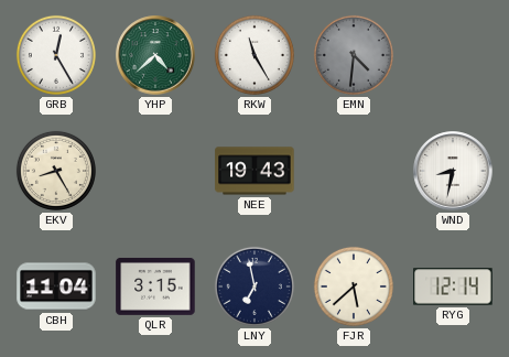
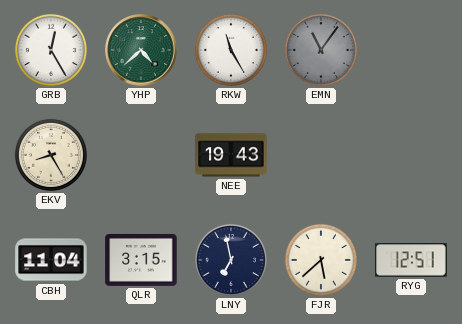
EMN: 4:31 -> 11:06
WND: 8:32 -> none
RYG: 12:14 -> 12:51
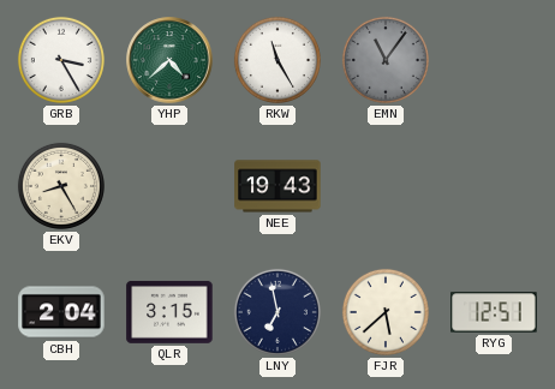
GRB: 12:25 -> 3:25
CBH: 11:04 -> 2:04
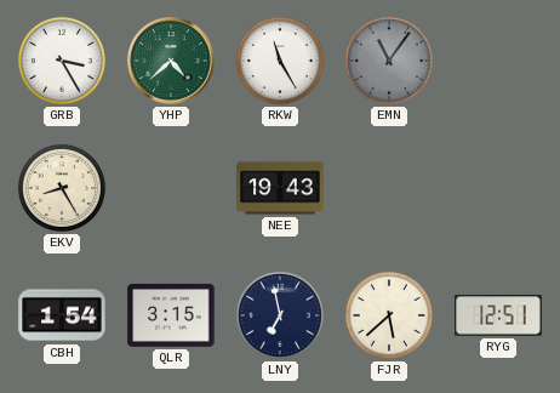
CBH: 2:04 -> 1:54
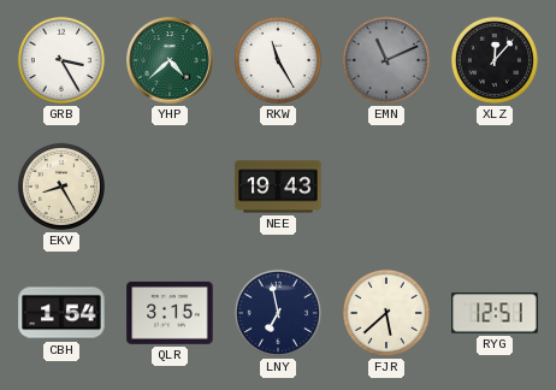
EMN: 11:06 -> 11:11
XLZ: none -> 12:07
